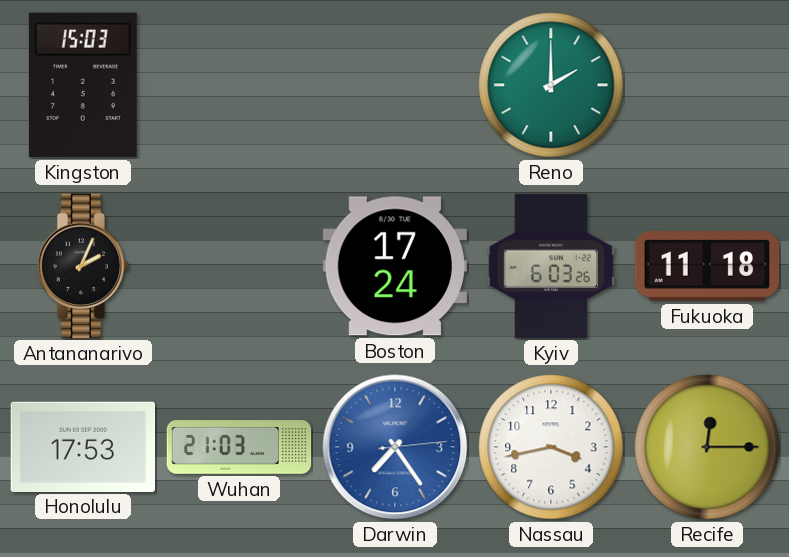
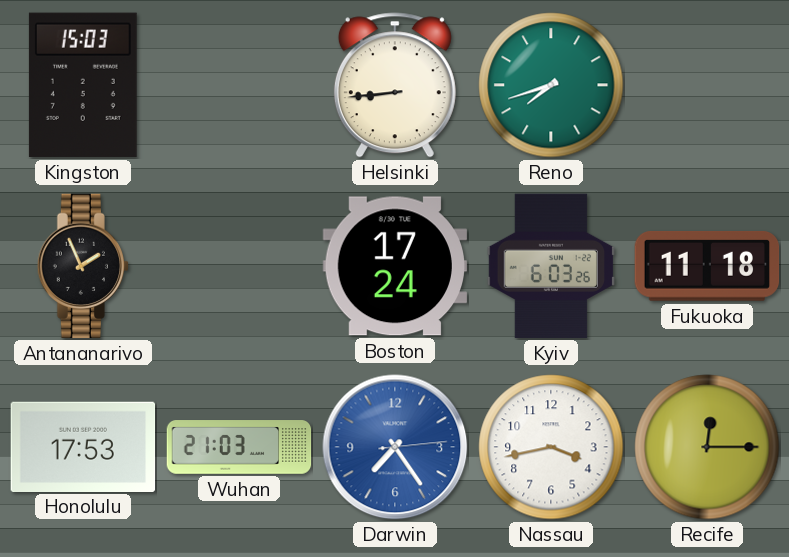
Helsinki: none -> 8:44
Reno: 2:00 -> 7:42
Antananarivo: 2:04 -> 1:56
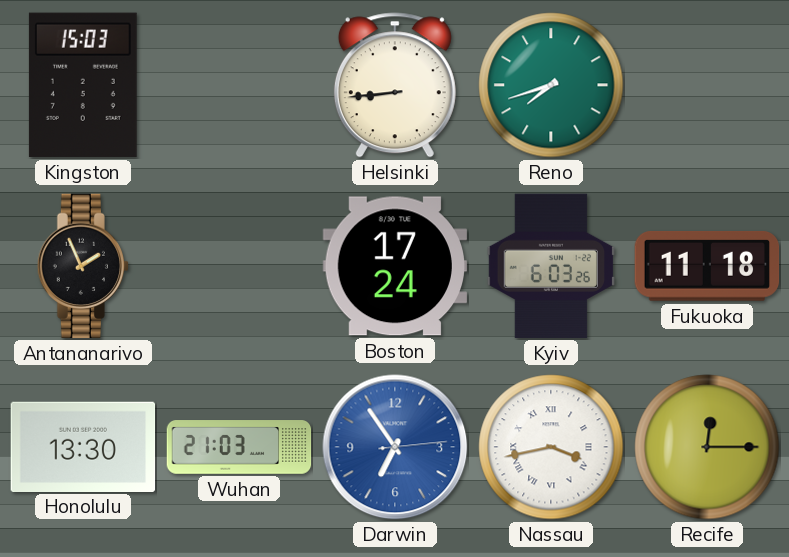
Honolulu: 17:53 -> 13:30
Darwin: 7:24 -> 6:54
Nassau numerals: Arabic -> Roman
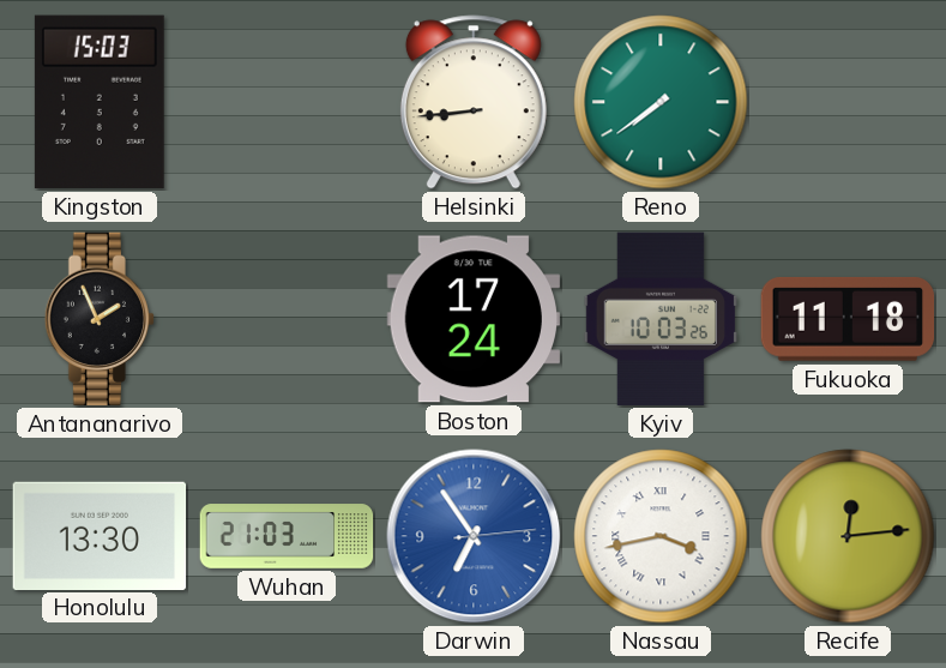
Reno: 7:42 -> 7:39
Kyiv: 6:03 -> 10:03
Recife: 12:15 -> 12:14
